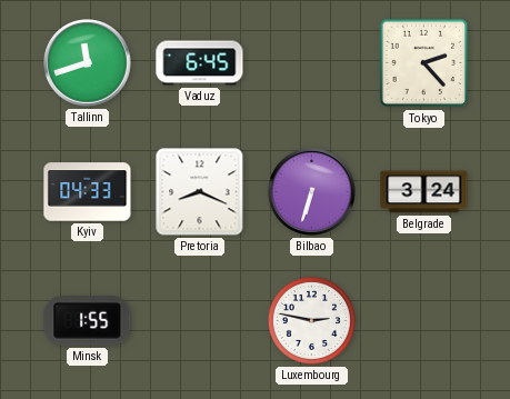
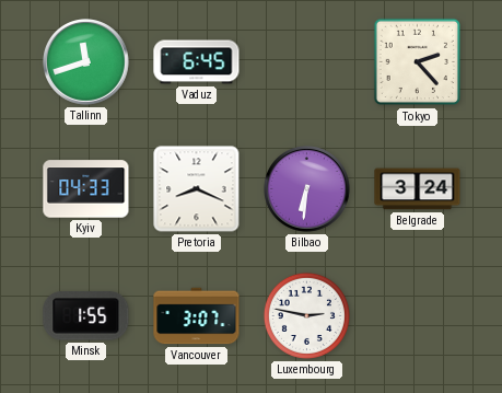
Bilbao: 6:33 -> 6:31
Vancouver: none -> 3:07
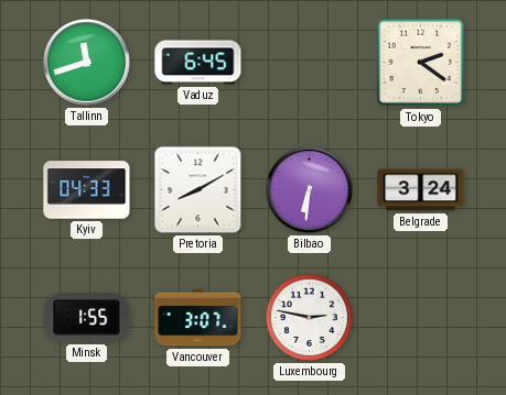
Tokyo: 2:23 -> 2:21
Pretoria: 8:19 -> 8:10
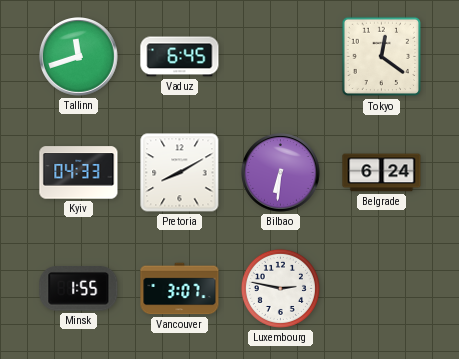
Tokyo: 2:21 -> 12:21
Belgrade: 3:24 -> 6:24
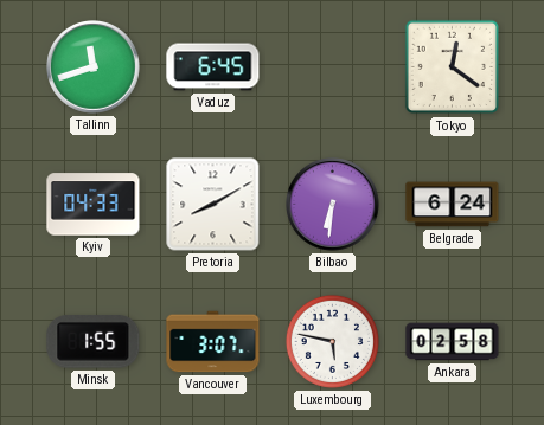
Luxembourg: 2:47 -> 5:47
Ankara: none -> 02:58
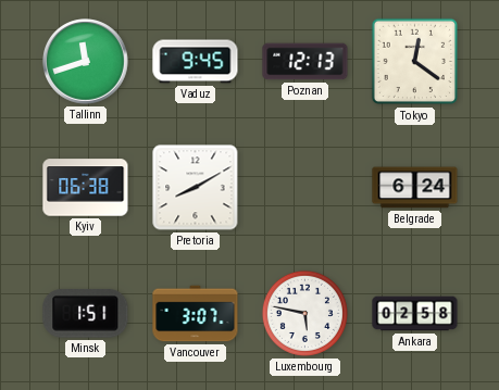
Vaduz: 6:45 -> 9:45
Poznan: none -> 12:13
Kyiv: 04:33 -> 06:38
Bilbao: 6:31 -> none
Minsk: 1:55 -> 1:51
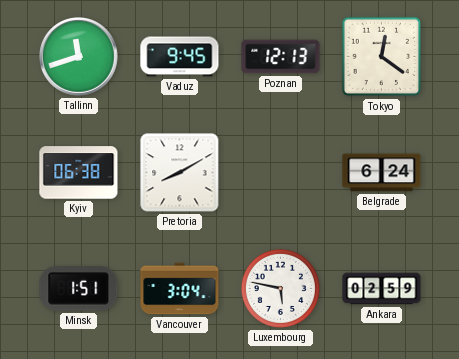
Vancouver: 3:07 -> 3:04
Ankara: 02:58 -> 02:59
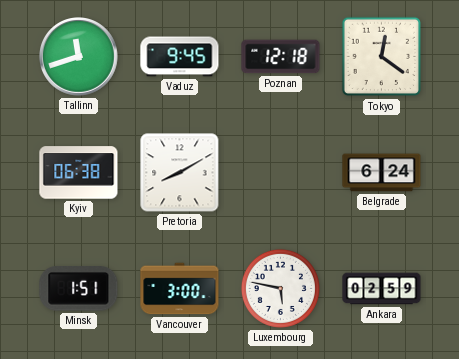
Poznan: 12:13 -> 12:18
Vancouver: 3:04 -> 3:00
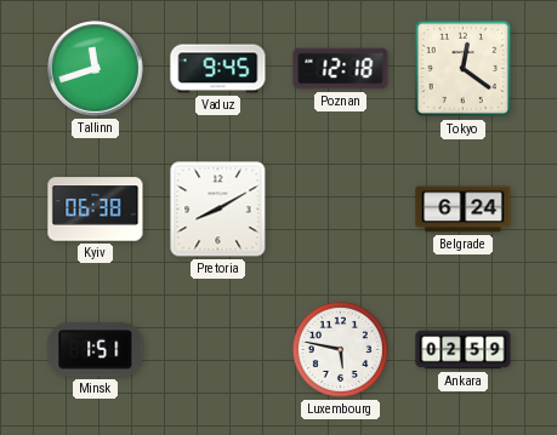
Vancouver: 3:00 -> none
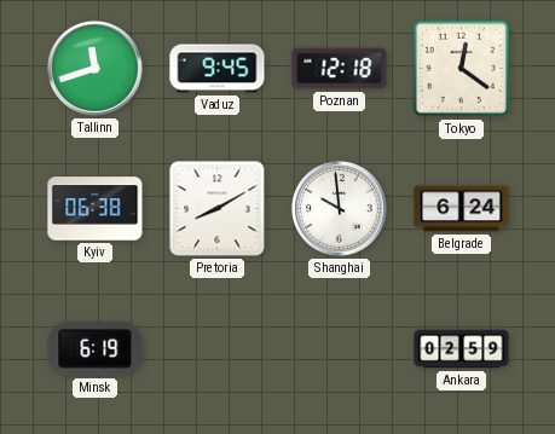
Shanghai: none -> 9:59
Minsk: 1:51 -> 6:19
Luxembourg: 5:47 -> none
